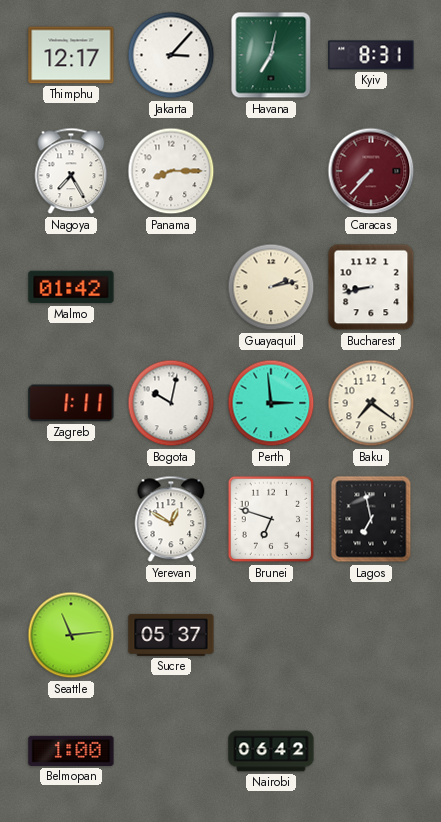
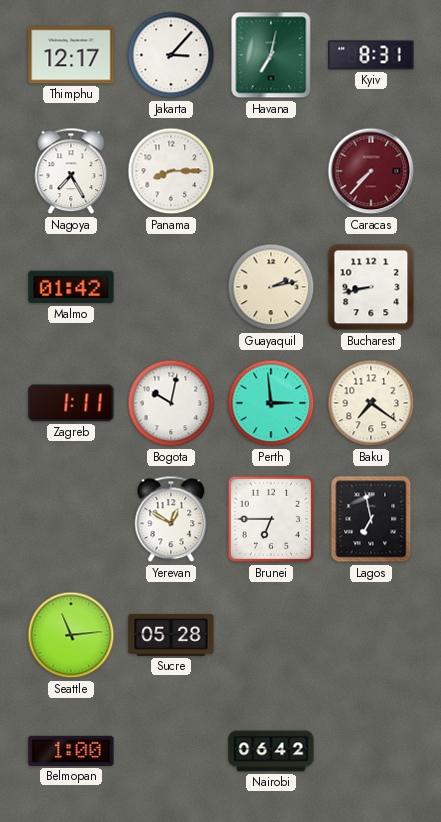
Brunei: 6:48 -> 6:45
Sucre: 05:37 -> 05:28
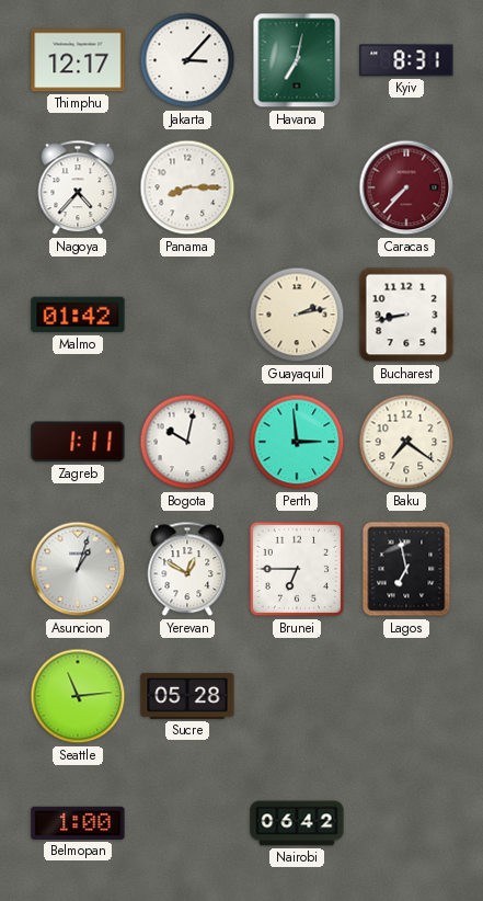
Nagoya: 7:25 -> 4:37
Asuncion: none -> 1:03
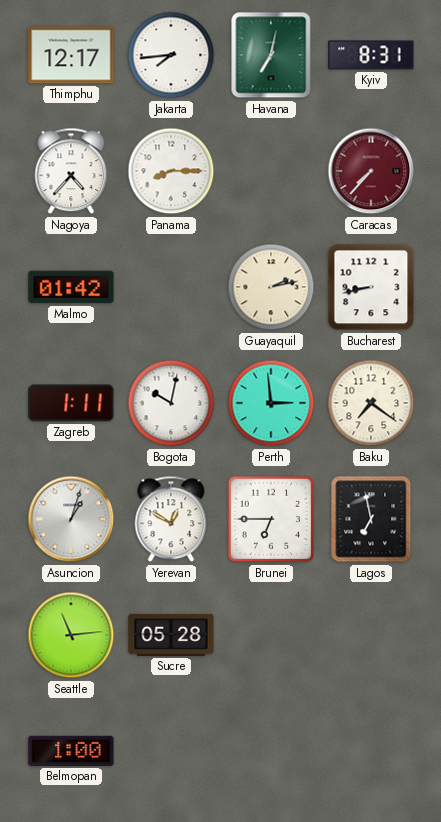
Jakarta: 3:07 -> 7:44
Nairobi: 06:42 -> none
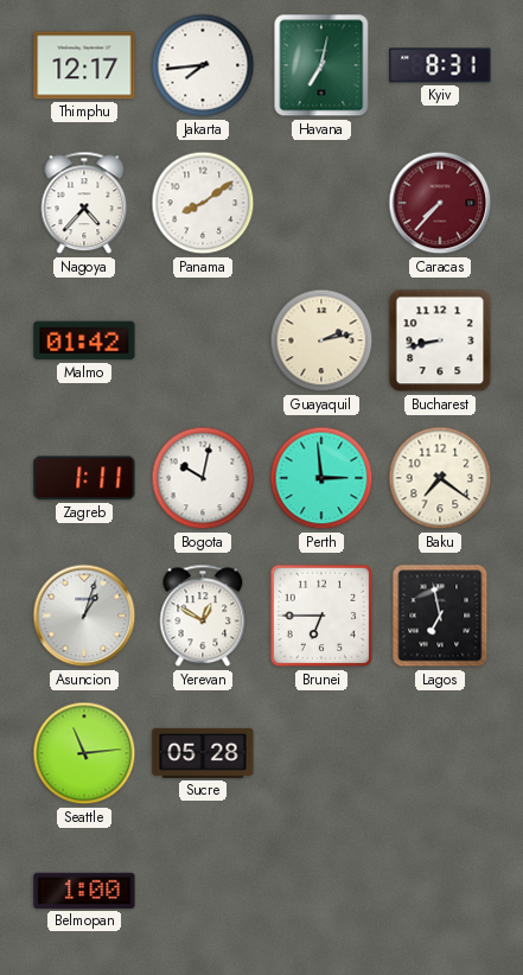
Panama: 8:15 -> 8:09
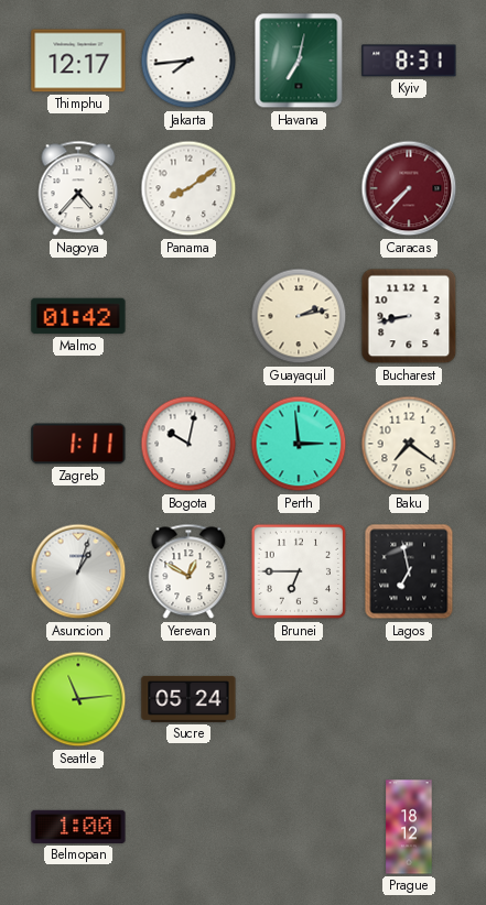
Sucre: 05:28 -> 05:24
Prague: none -> 18:12
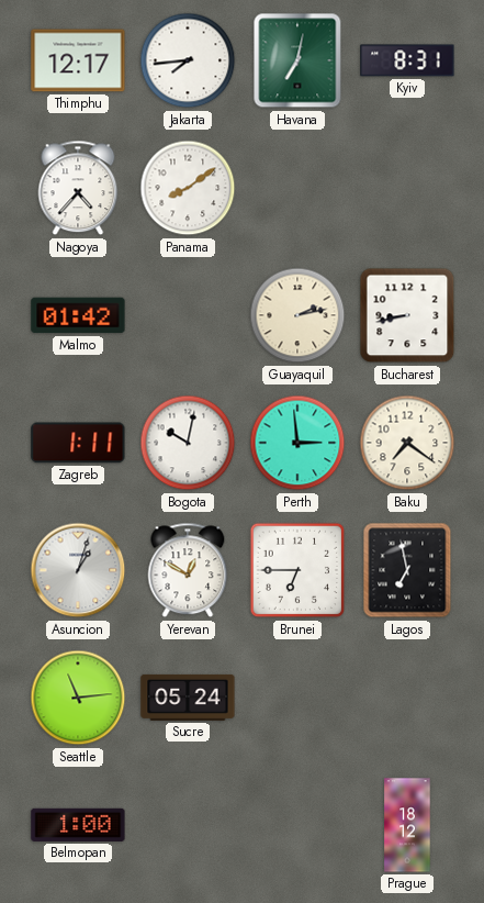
Caracas: 7:37 -> none
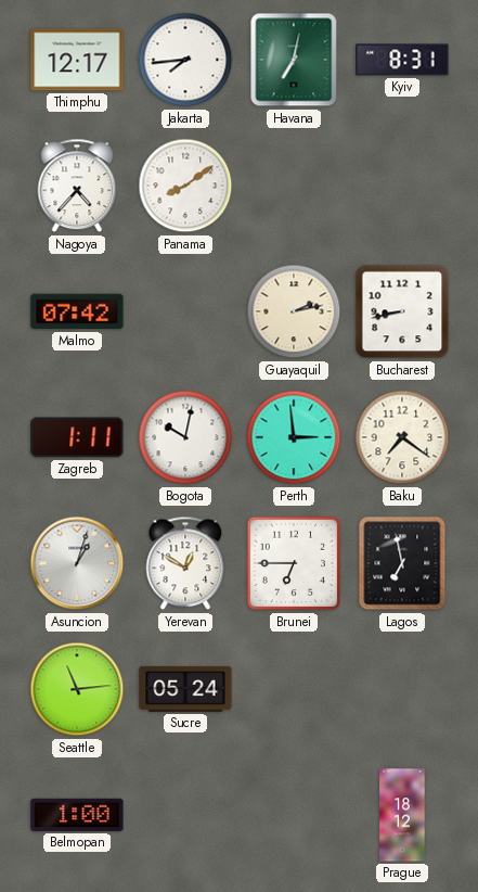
Malmo: 01:42 -> 07:42
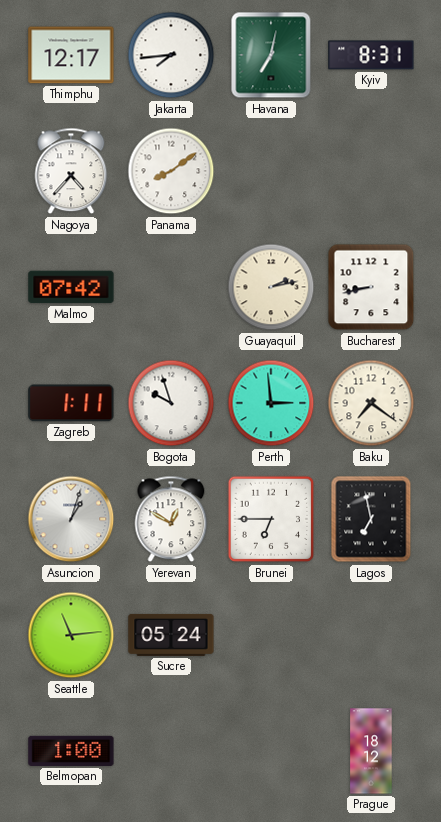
Bogota: 10:02 -> 9:57
